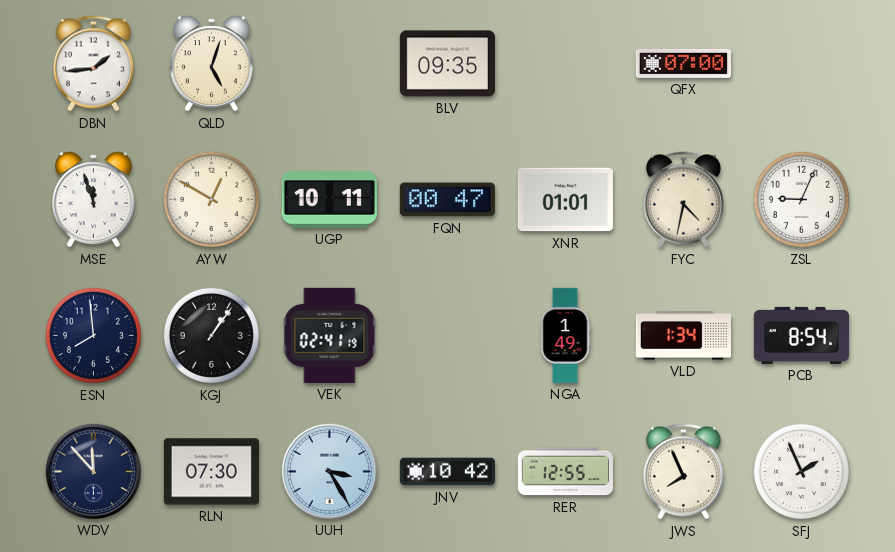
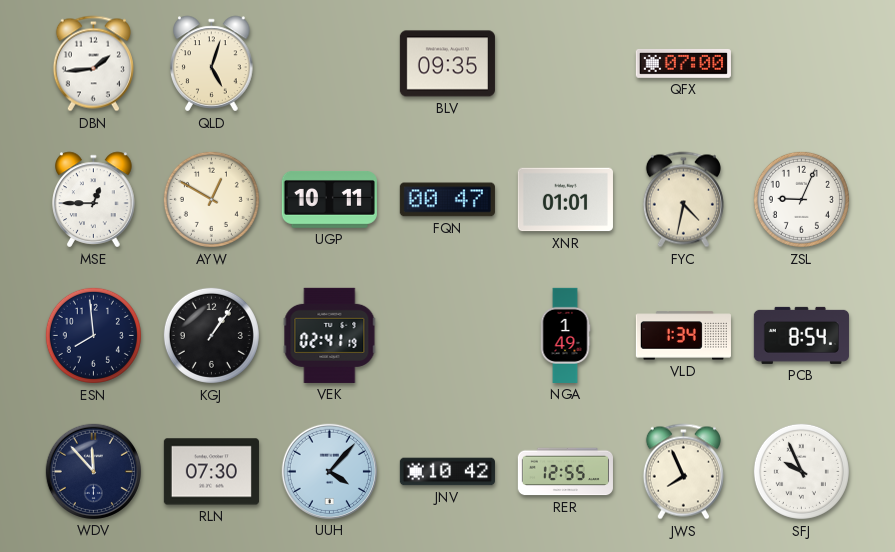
MSE: 11:57 -> 12:45
UUH: 3:25 -> 4:07
SFJ: 1:56 -> 9:56
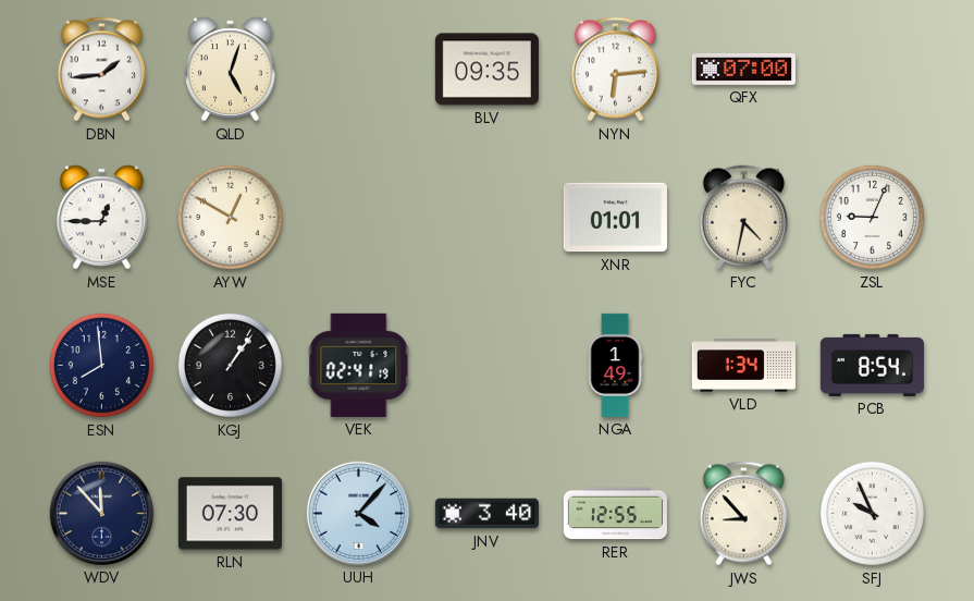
NYN: none -> 6:14
UGP: 10:11 -> none
FQN: 00:47 -> none
JNV: 10:42 -> 3:40
JWS: 7:56 -> 8:53
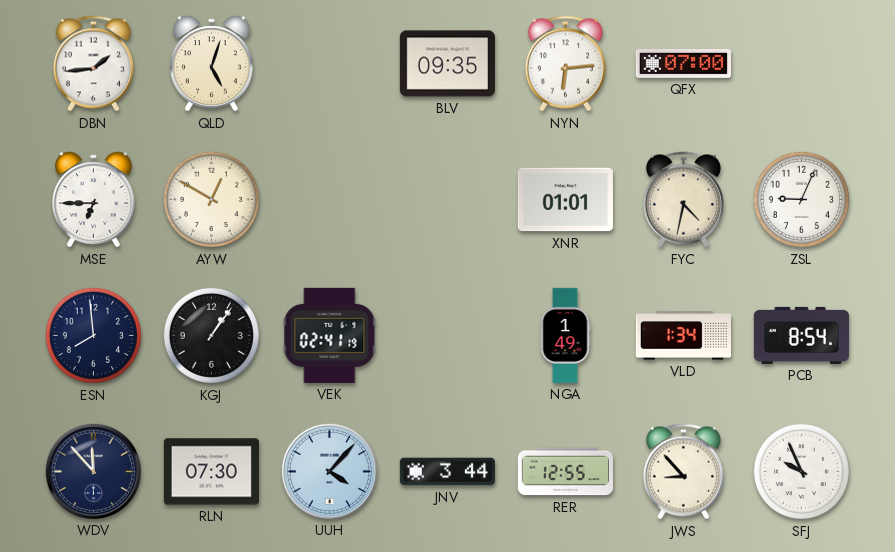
MSE: 12:45 -> 6:45
JNV: 3:40 -> 3:44
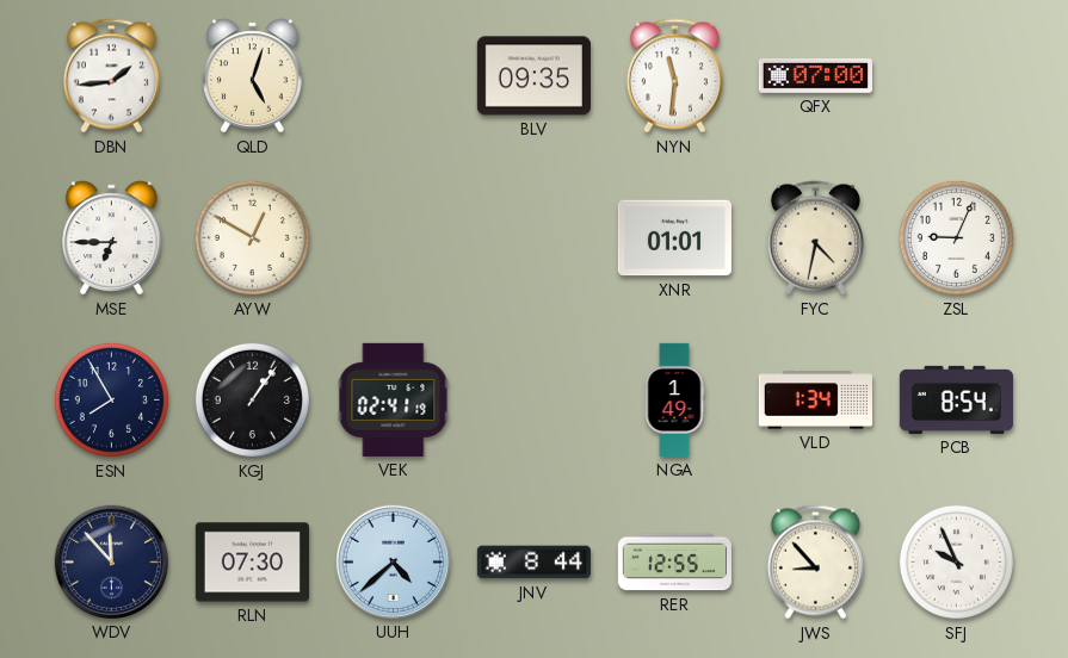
NYN: 6:14 -> 11:31
ESN: 7:59 -> 7:55
UUH: 4:07 -> 4:38
JNV: 3:44 -> 8:44
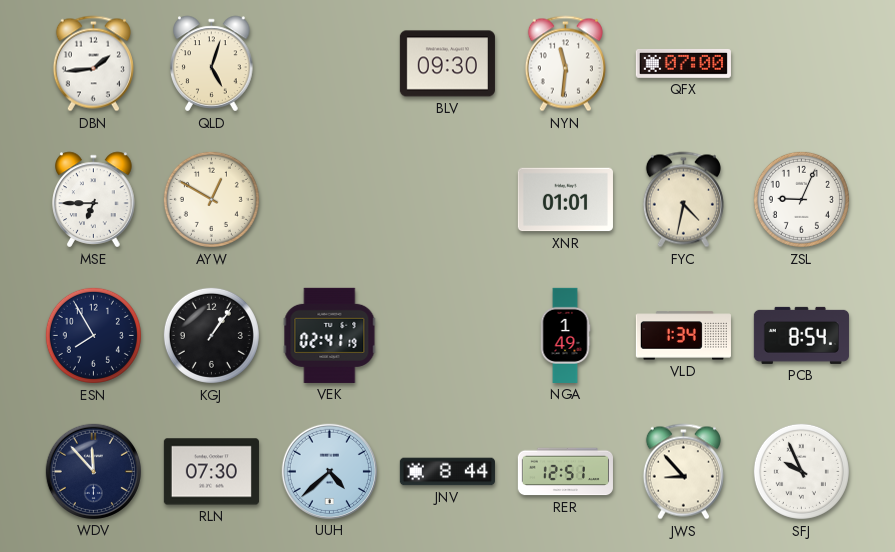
BLV: 09:35 -> 09:30
RER: 12:55 -> 12:51
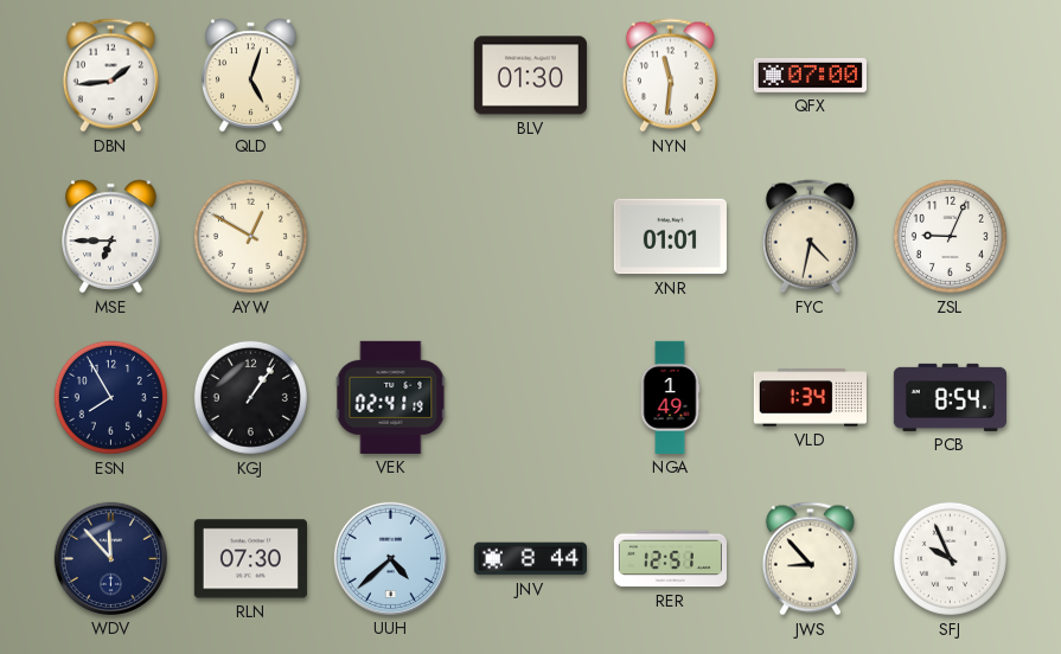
BLV: 09:30 -> 01:30
